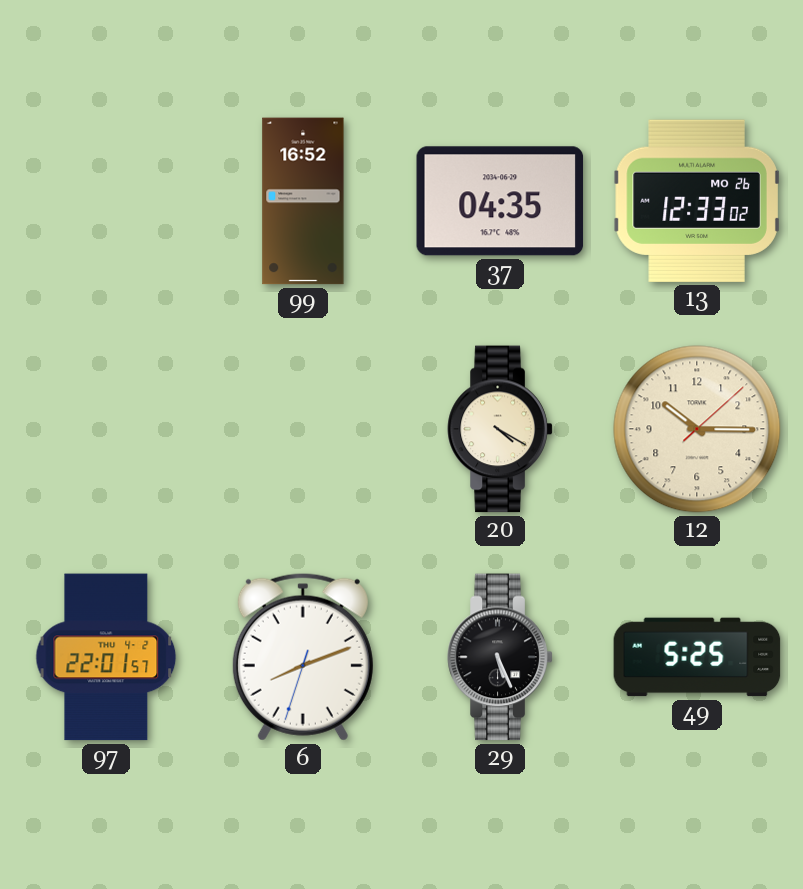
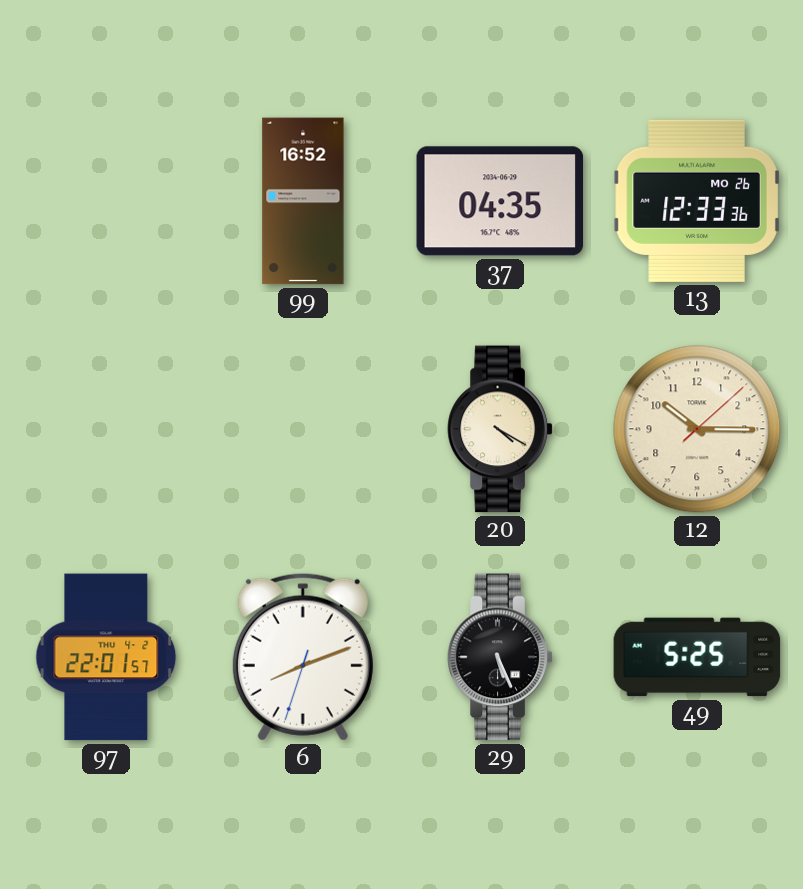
13: 12:33:02 -> 12:33:36
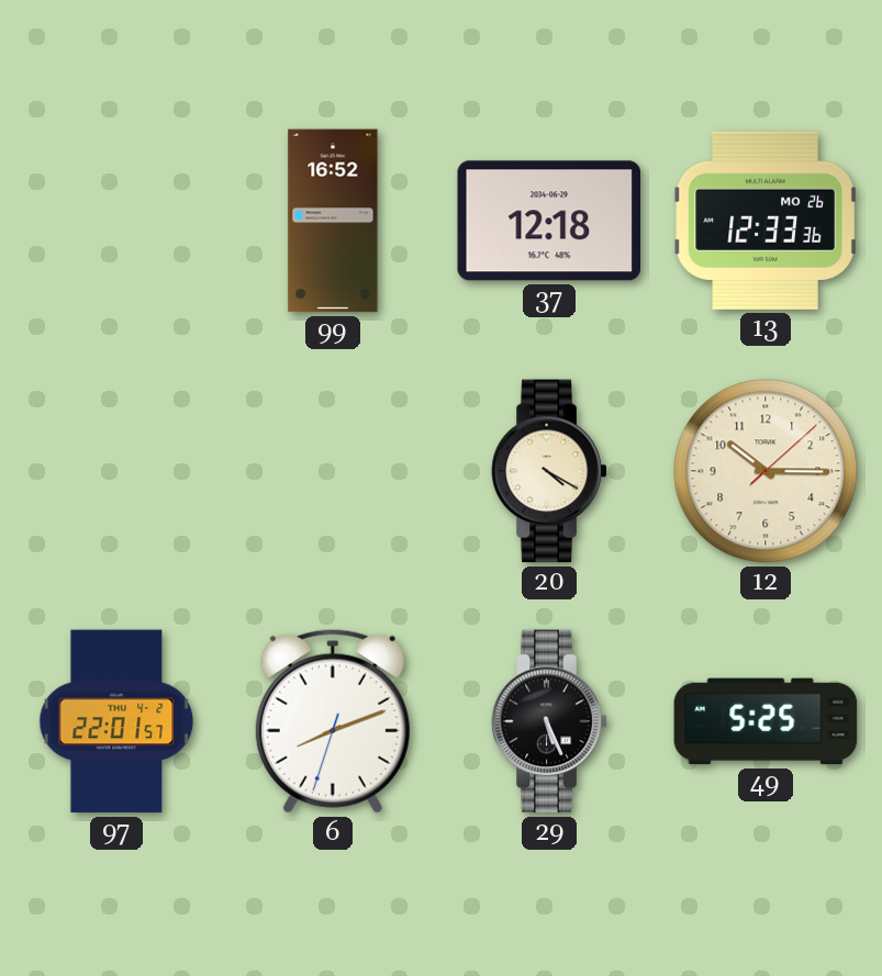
37: 04:35 -> 12:18
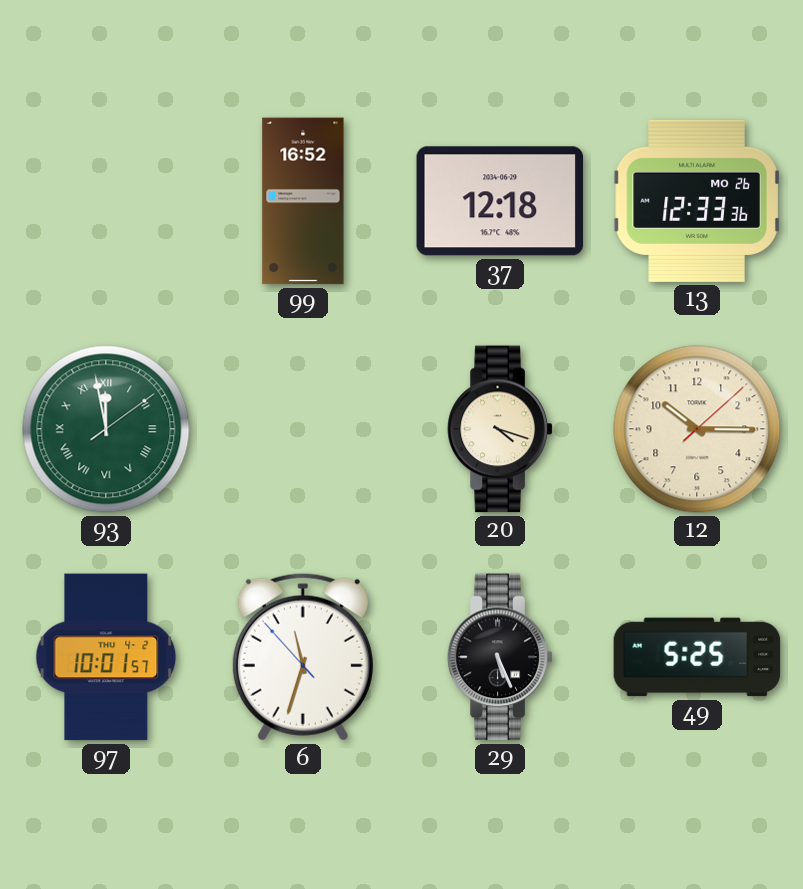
93: none -> 11:58
20: 4:20 -> 4:18
97: 22:01 -> 10:01
6: 8:11 -> 11:32
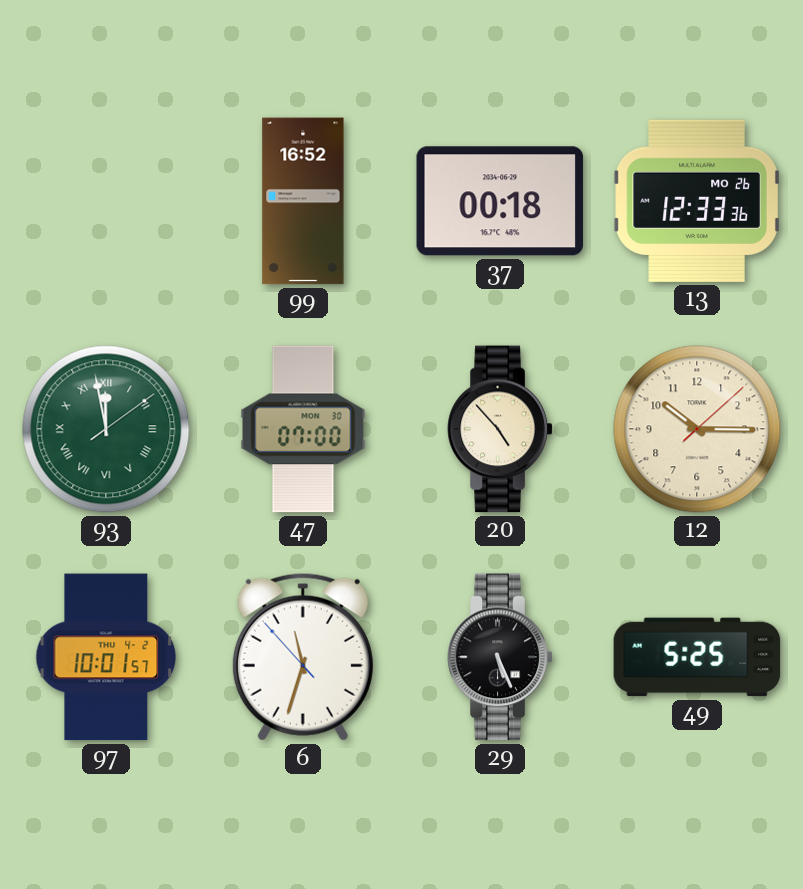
37: 12:18 -> 00:18
47: none -> 07:00
20: 4:18 -> 4:53
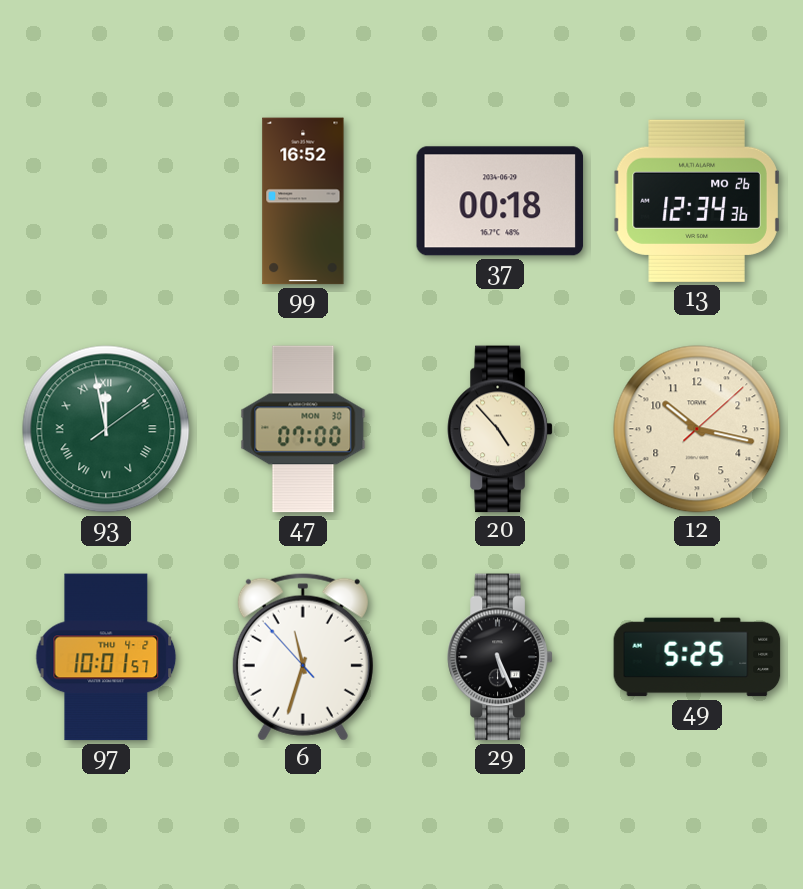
13: 12:33 -> 12:34
12: 10:15 -> 10:17
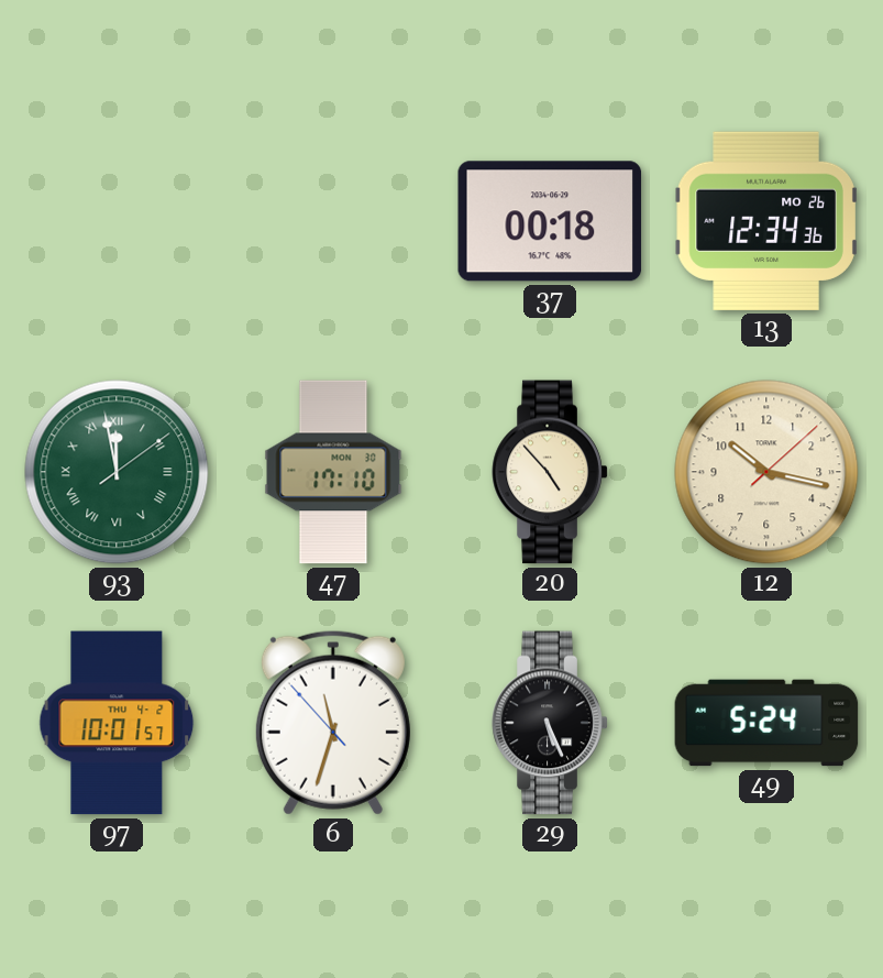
99: 16:52 -> none
47: 07:00 -> 17:10
49: 5:25 -> 5:24
